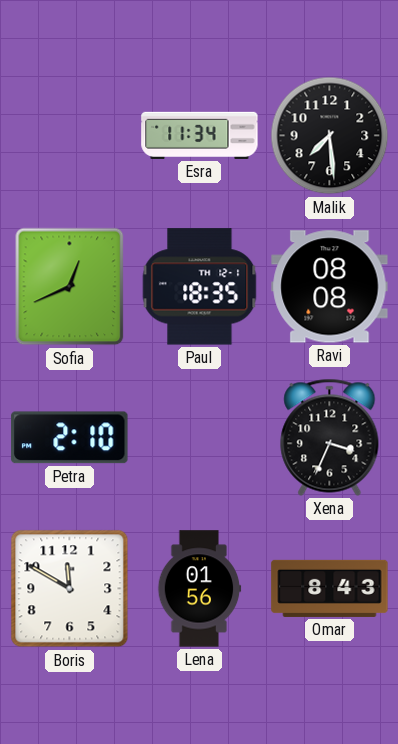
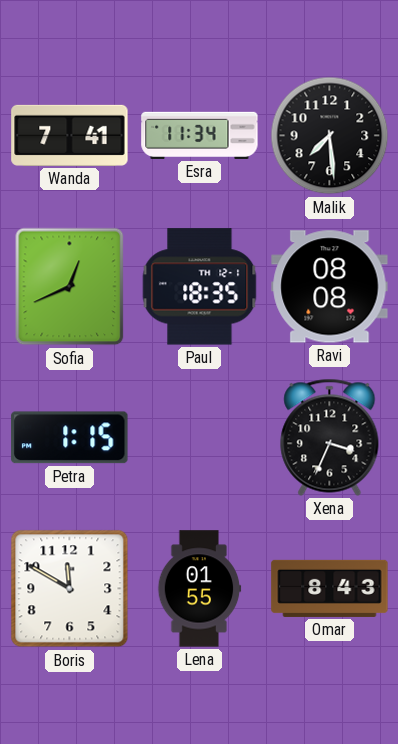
Wanda: none -> 7:41
Petra: 2:10 -> 1:15
Lena: 01:56 -> 01:55
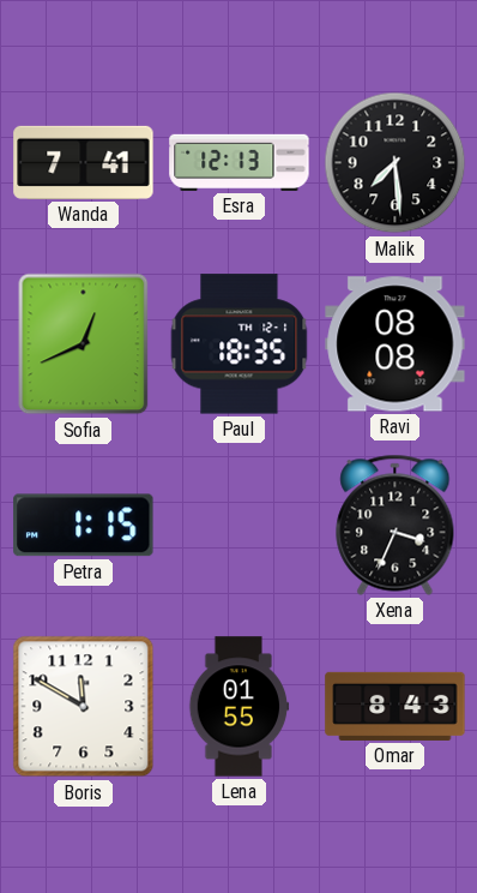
Esra: 11:34 -> 12:13
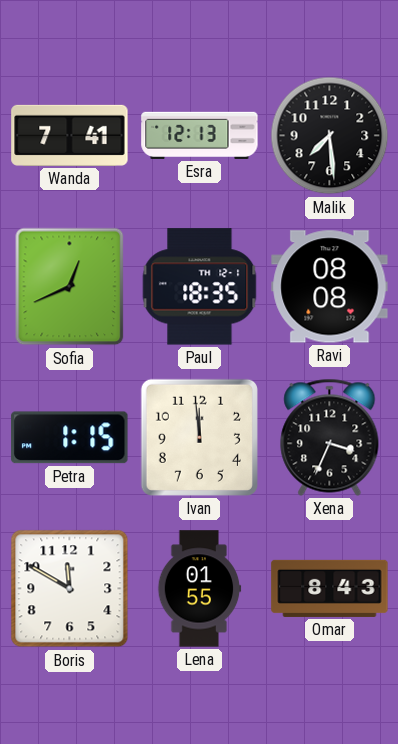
Ivan: none -> 11:59
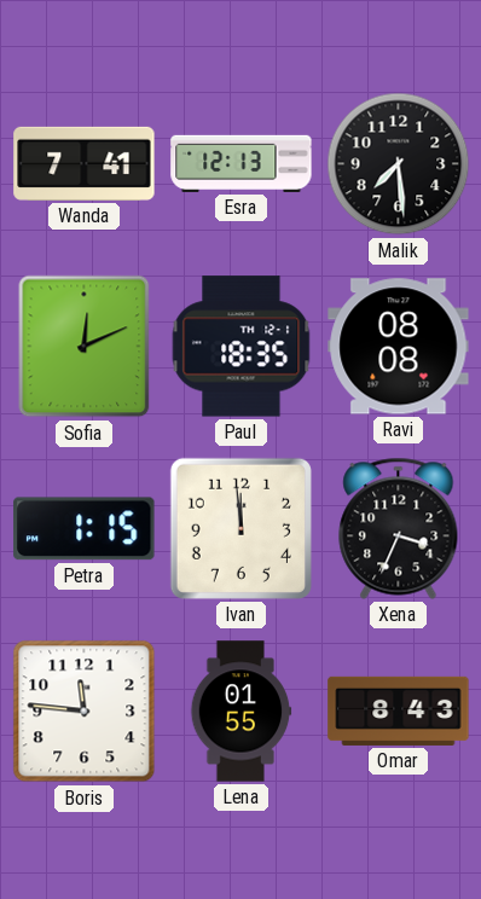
Sofia: 12:41 -> 12:11
Boris: 11:50 -> 11:46
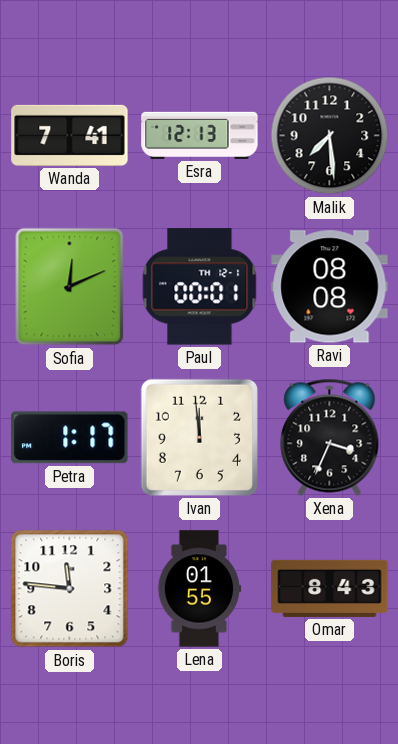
Paul: 18:35 -> 00:01
Petra: 1:15 -> 1:17
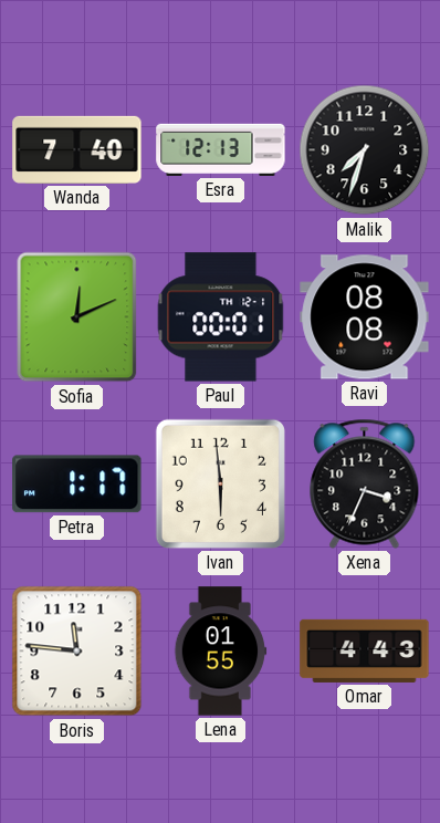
Wanda: 7:41 -> 7:40
Malik: 7:29 -> 7:33
Ivan: 11:59 -> 5:59
Omar: 8:43 -> 4:43
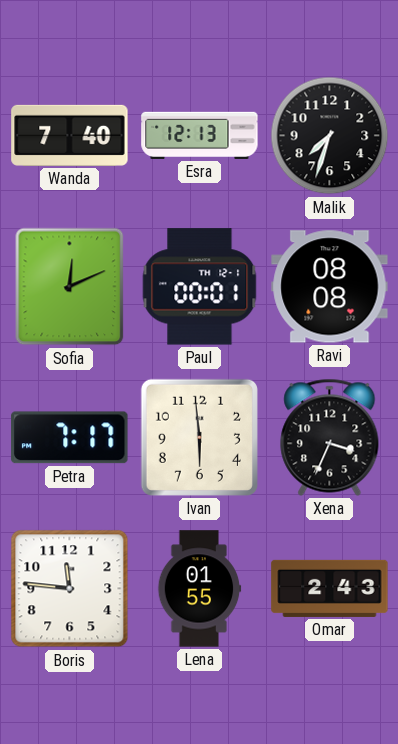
Petra: 1:17 -> 7:17
Omar: 4:43 -> 2:43
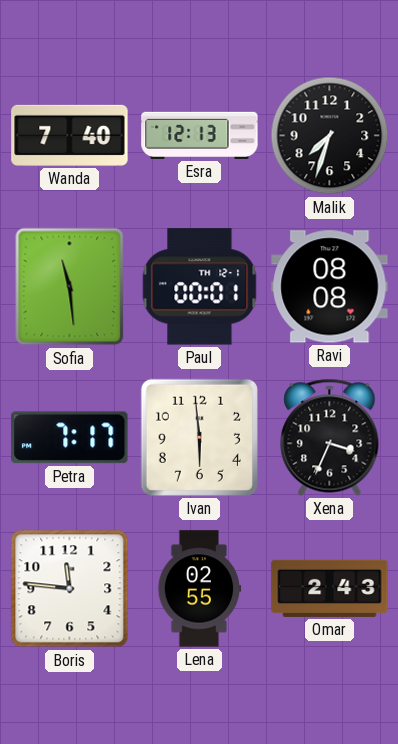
Sofia: 12:11 -> 11:29
Lena: 01:55 -> 02:55
